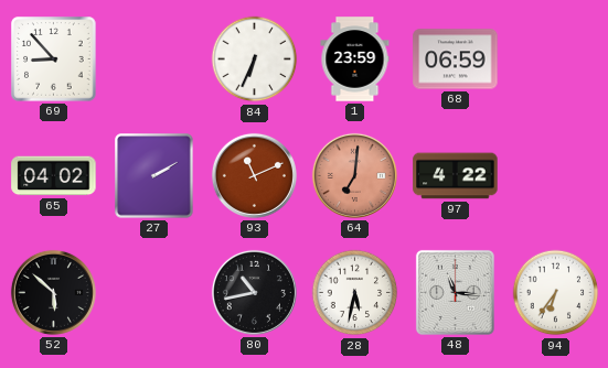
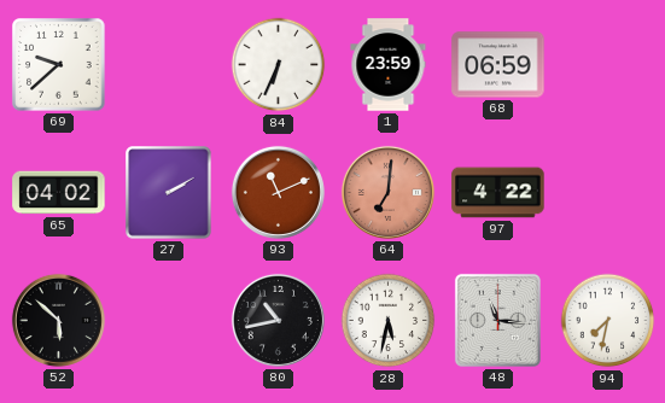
69: 8:53 -> 9:38
94: 6:36 -> 7:32
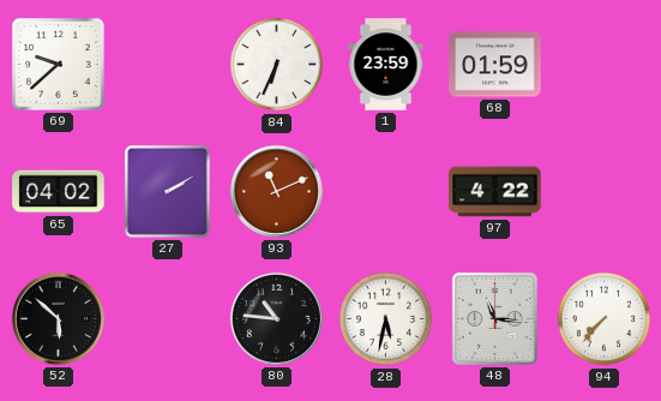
68: 06:59 -> 01:59
64: 7:01 -> none
80: 10:43 -> 10:46
94: 7:32 -> 7:37
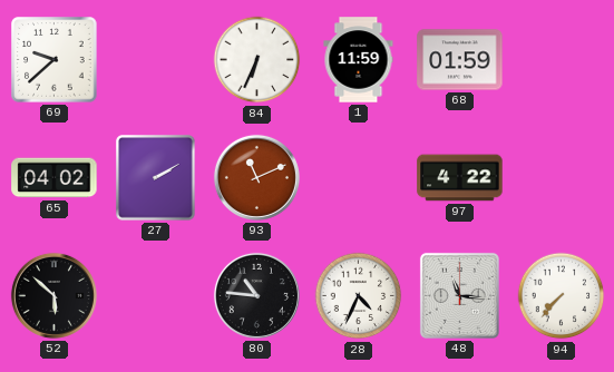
1: 23:59 -> 11:59
28: 5:32 -> 4:34
